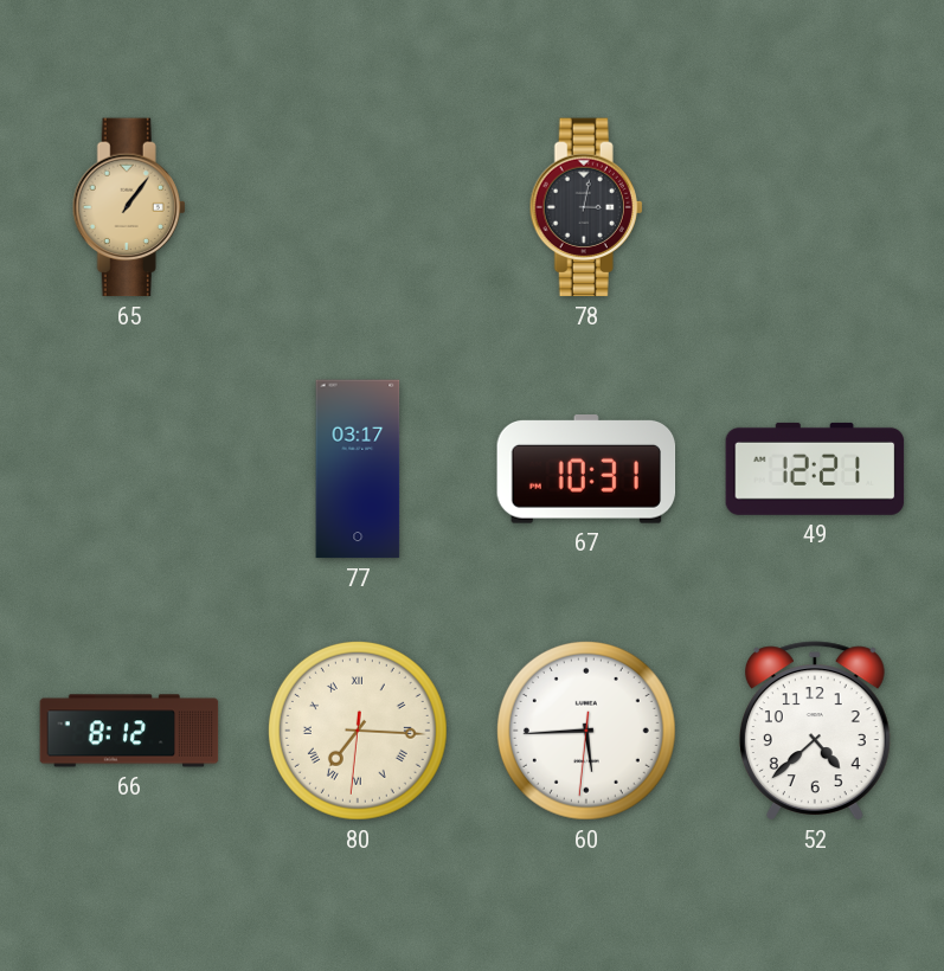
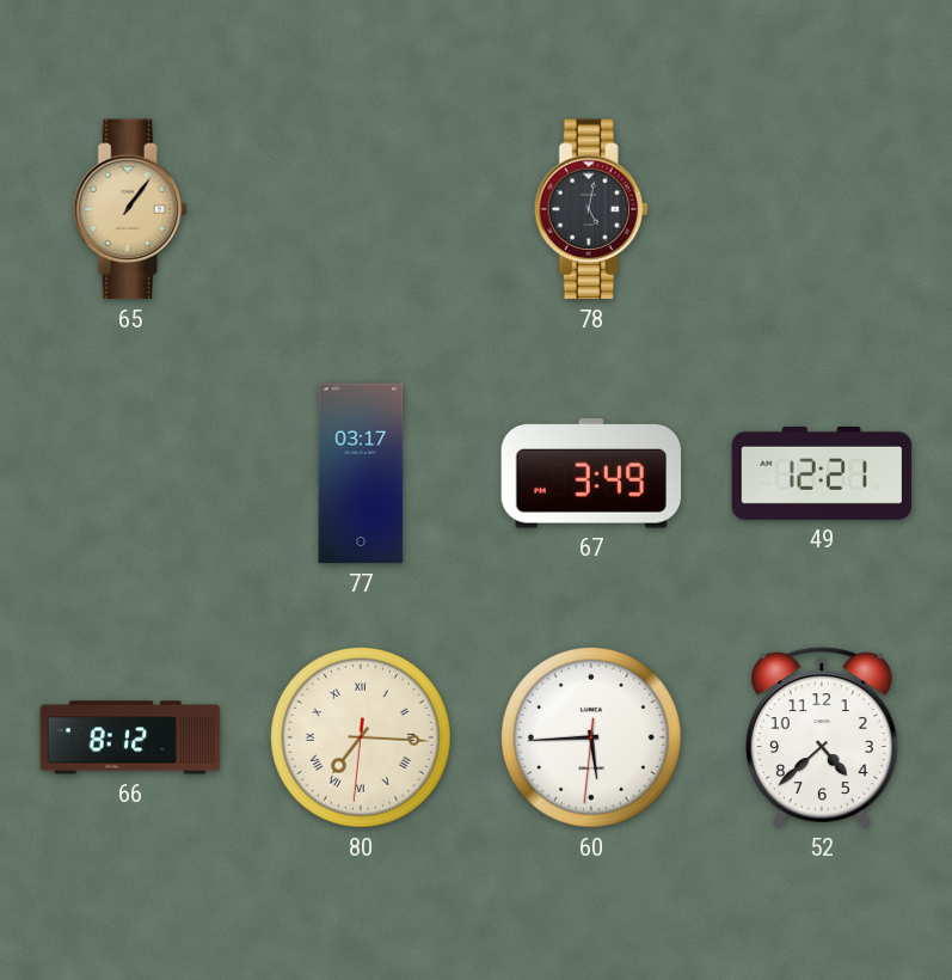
78: 3:02 -> 5:02
67: 10:31 -> 3:49
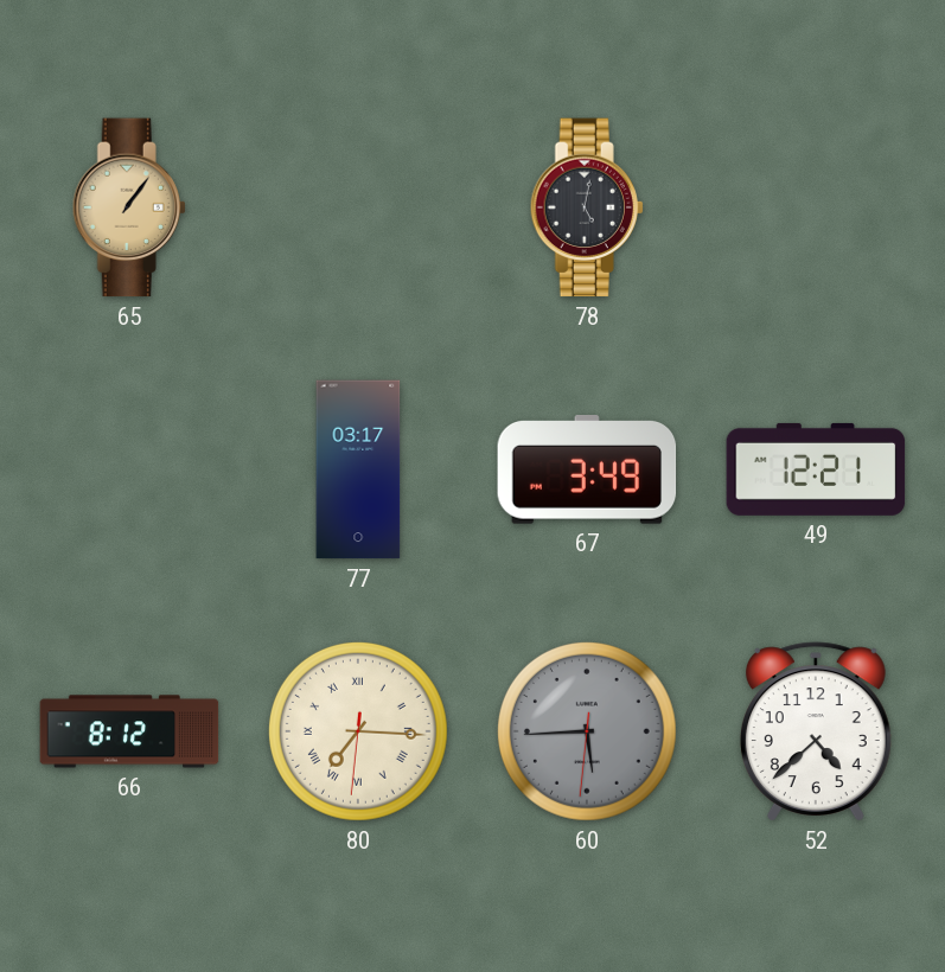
60 dial: white -> grey
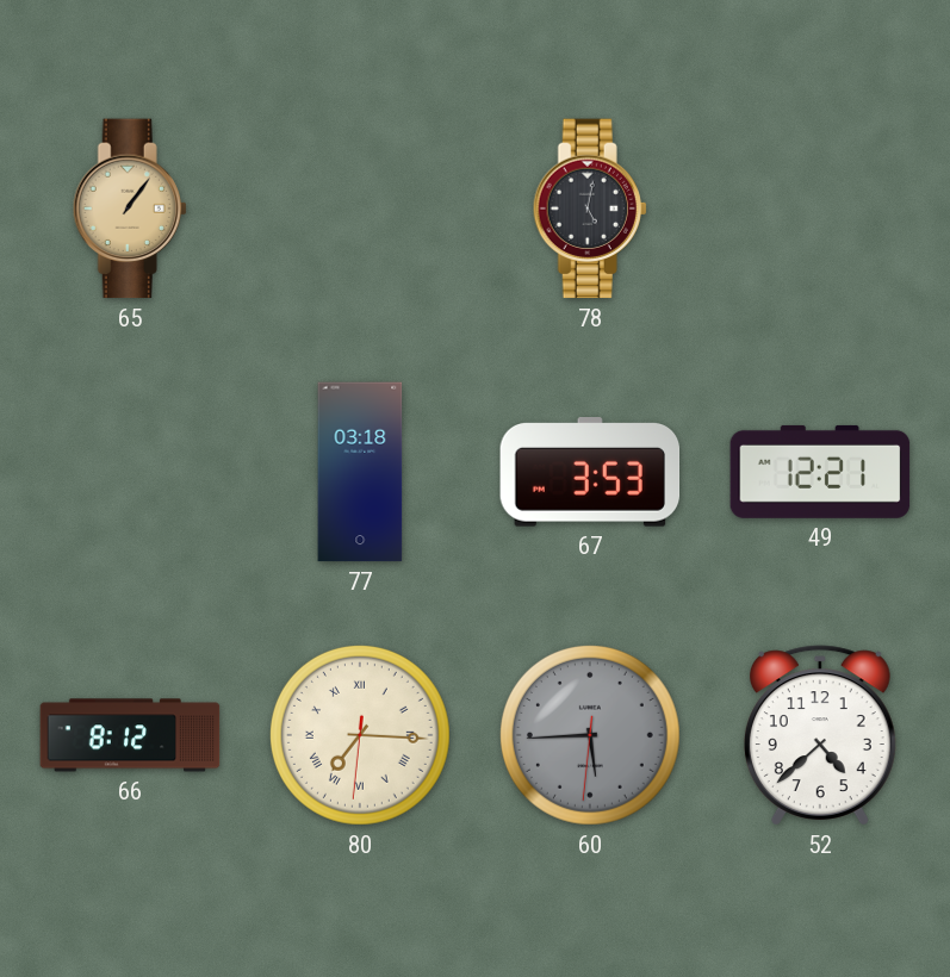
77: 03:17 -> 03:18
67: 3:49 -> 3:53
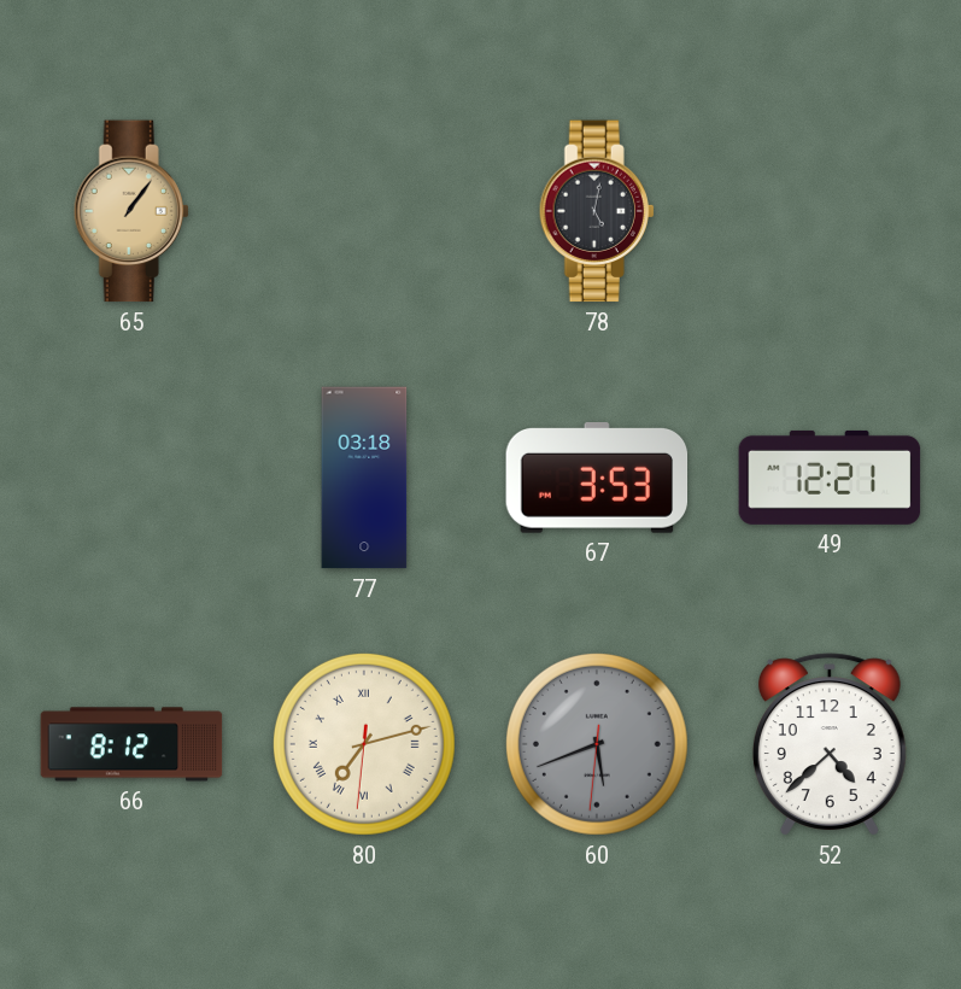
80: 7:15 -> 7:12
60: 5:44 -> 5:41
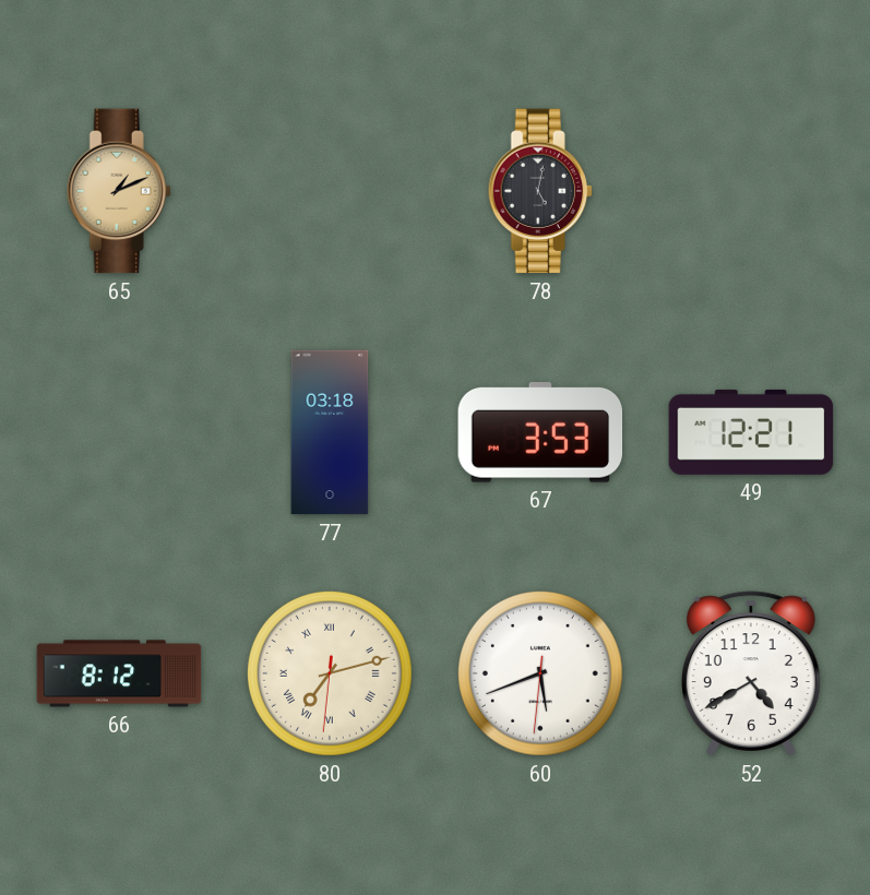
65: 1:06 -> 1:11
60 dial: grey -> white
52: 4:38 -> 4:40
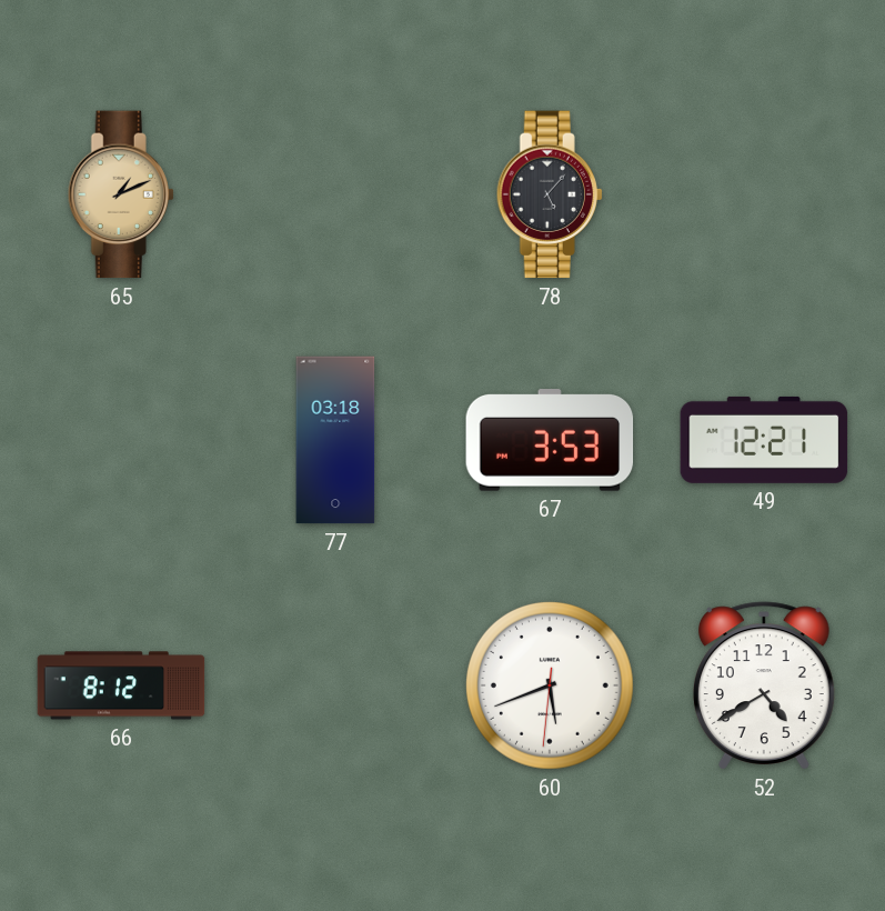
78: 5:02 -> 5:07
80: 7:12 -> none
